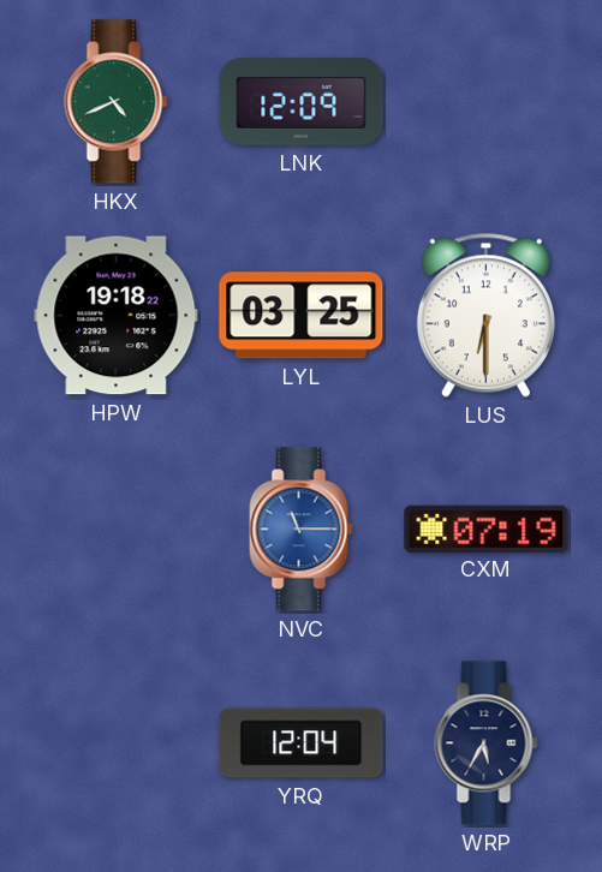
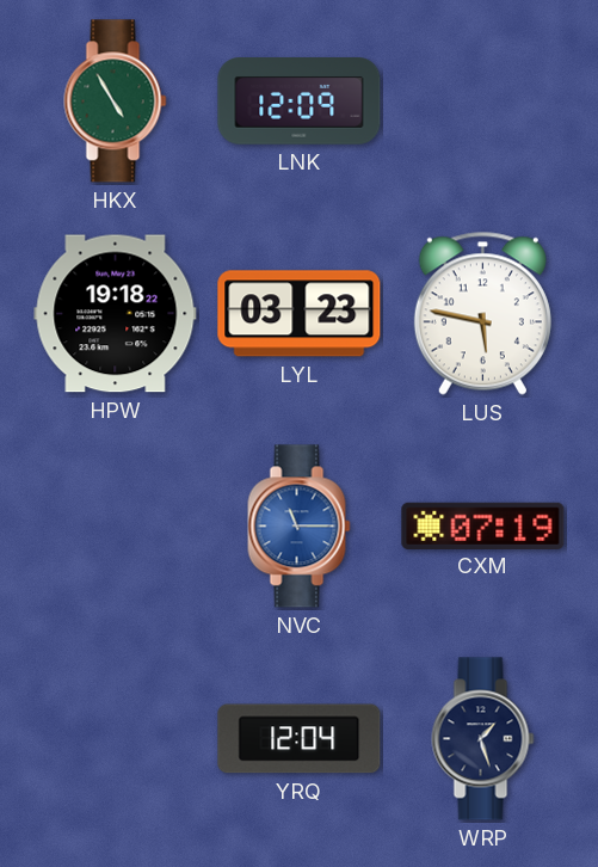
HKX: 4:41 -> 4:55
LYL: 03:25 -> 03:23
LUS: 6:30 -> 5:47
WRP: 5:35 -> 1:27
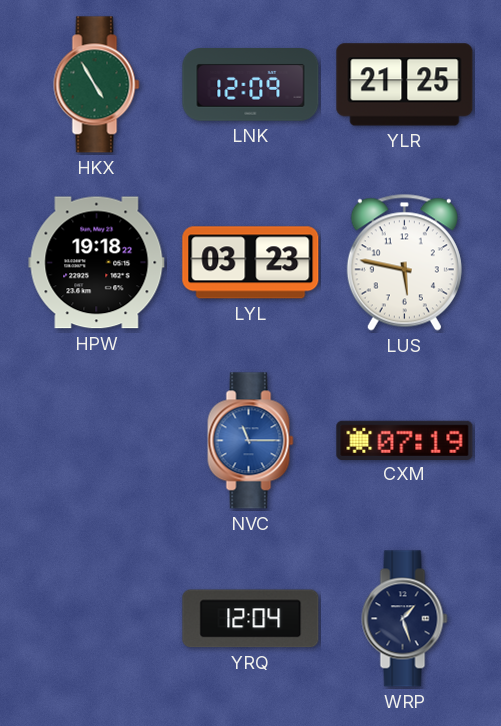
YLR: none -> 21:25
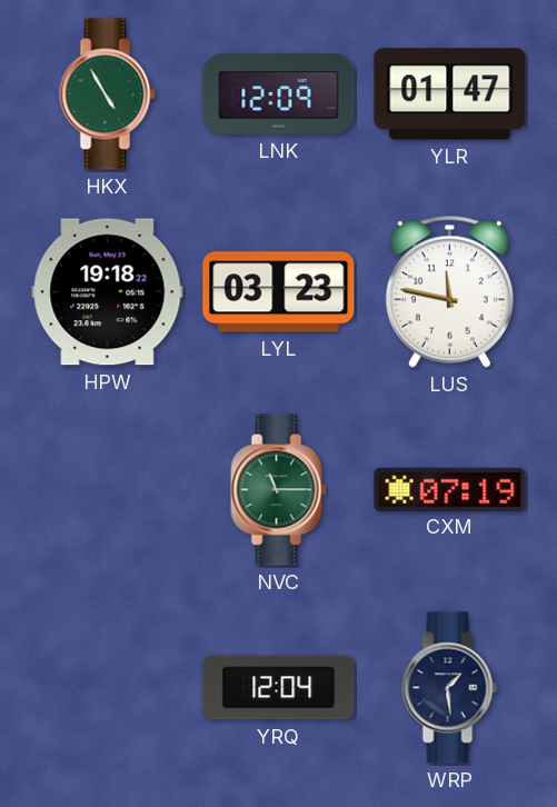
YLR: 21:25 -> 01:47
LUS: 5:47 -> 11:47
NVC dial: blue -> green
WRP: 1:27 -> 1:29
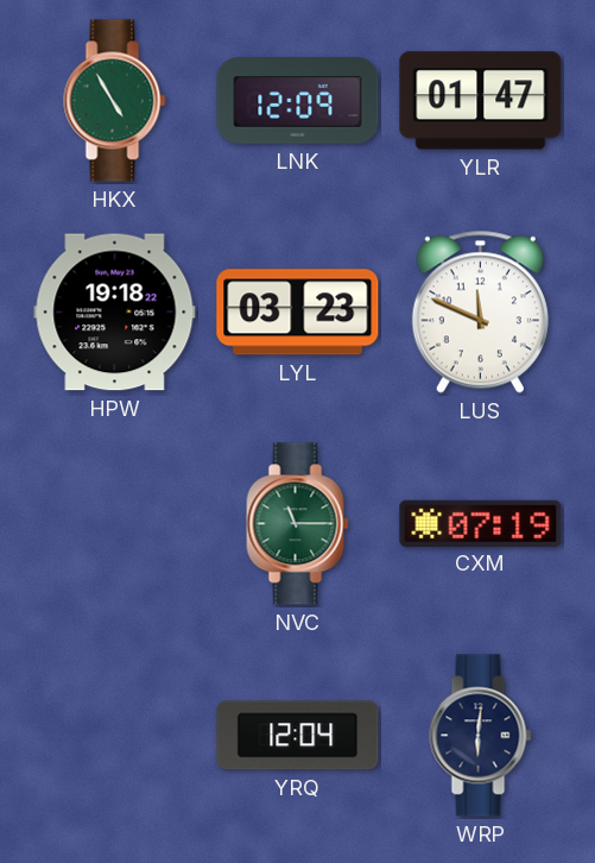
LUS: 11:47 -> 11:49
WRP: 1:29 -> 6:01
